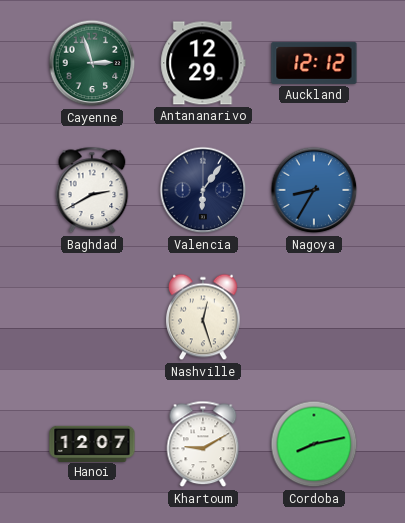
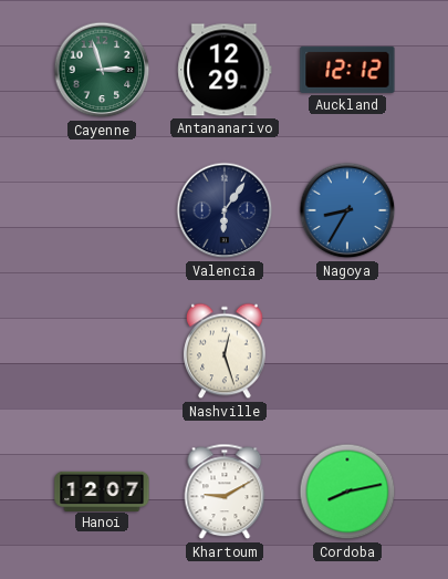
Baghdad: 2:40 -> none
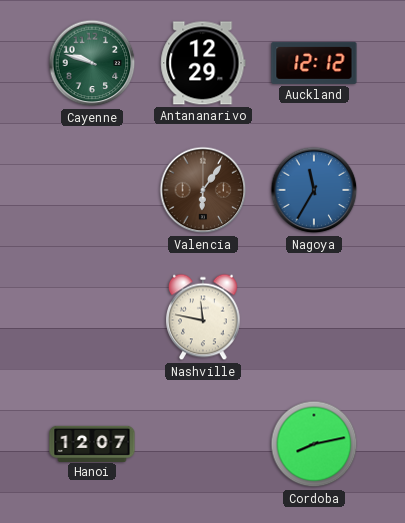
Cayenne: 2:57 -> 9:48
Valencia dial: navy -> brown
Nagoya: 8:35 -> 11:35
Nashville: 12:27 -> 11:47
Khartoum: 9:10 -> none
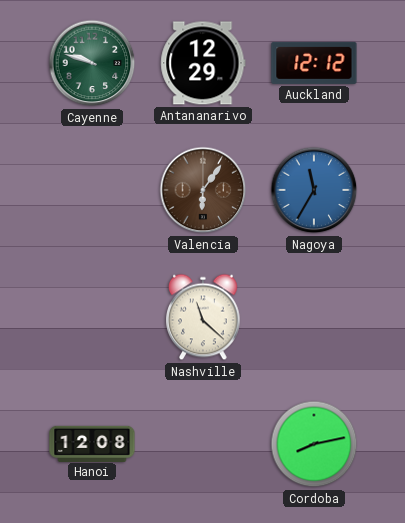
Nashville: 11:47 -> 11:22
Hanoi: 12:07 -> 12:08
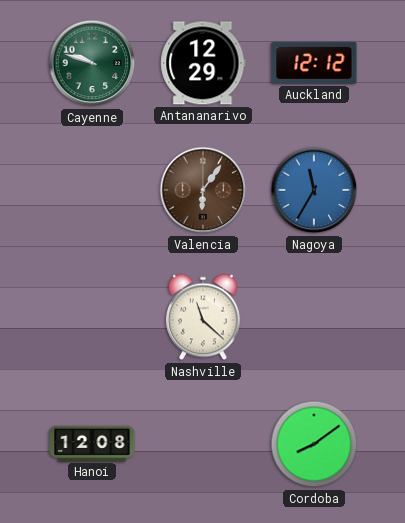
Cordoba: 8:13 -> 8:09
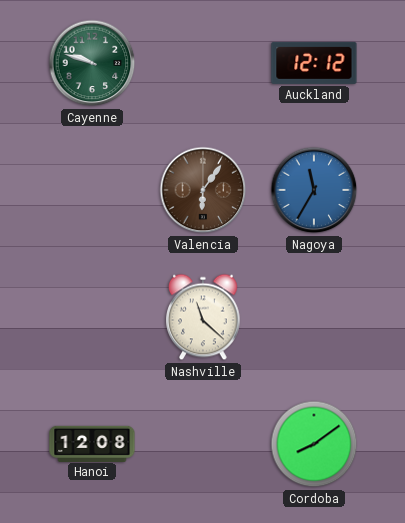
Antananarivo: 12:29 -> none
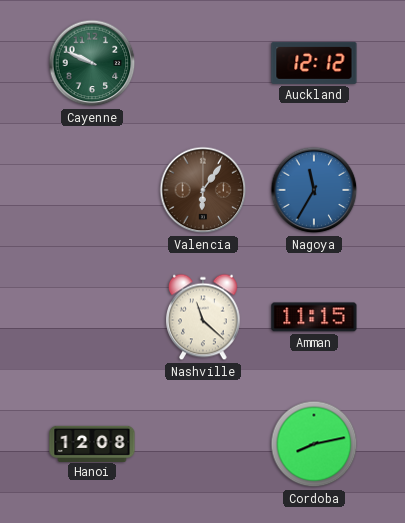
Cayenne: 9:48 -> 9:49
Amman: none -> 11:15
Cordoba: 8:09 -> 8:13
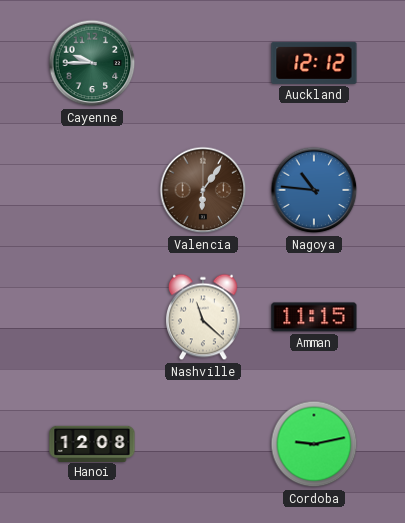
Cayenne: 9:49 -> 9:45
Nagoya: 11:35 -> 10:46
Cordoba: 8:13 -> 9:13
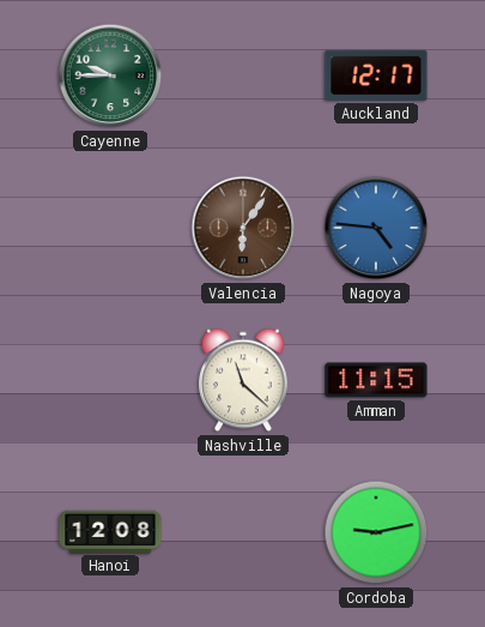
Auckland: 12:12 -> 12:17
Nagoya: 10:46 -> 4:46
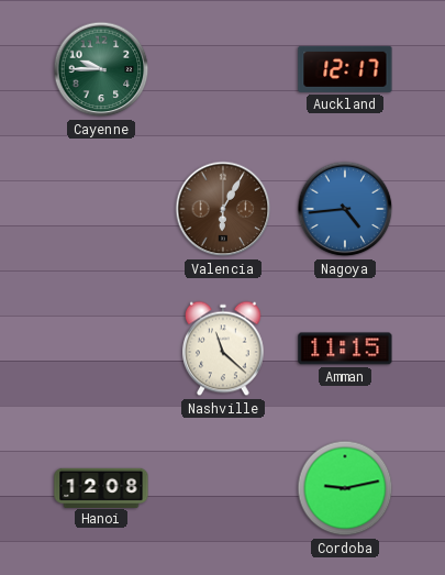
Valencia: 6:06 -> 6:05
Nagoya: 4:46 -> 4:44
